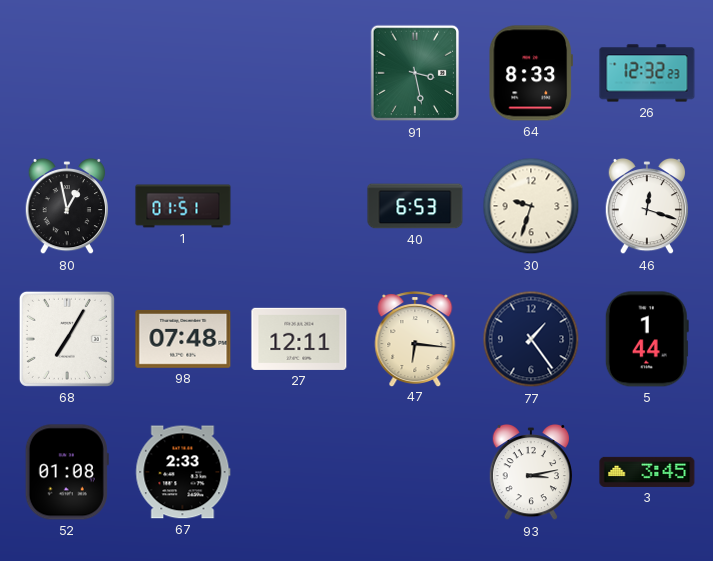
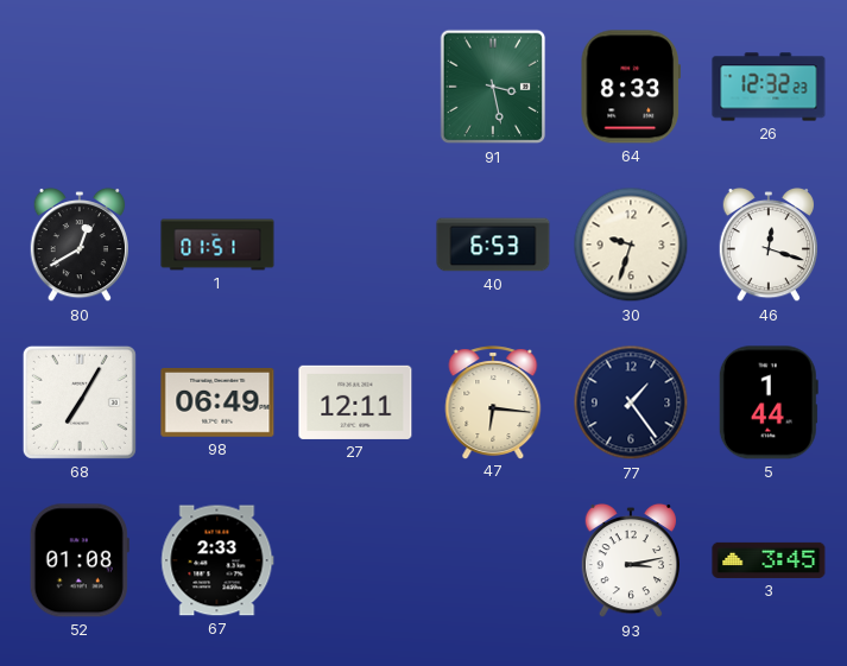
80: 12:58 -> 12:40
98: 07:48 -> 06:49
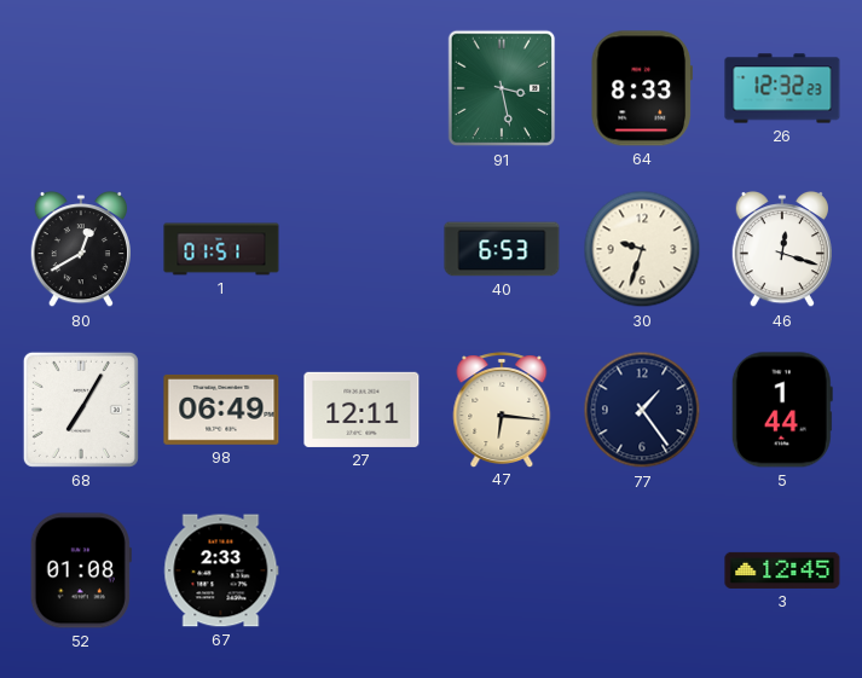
93: 3:13 -> none
3: 3:45 -> 12:45
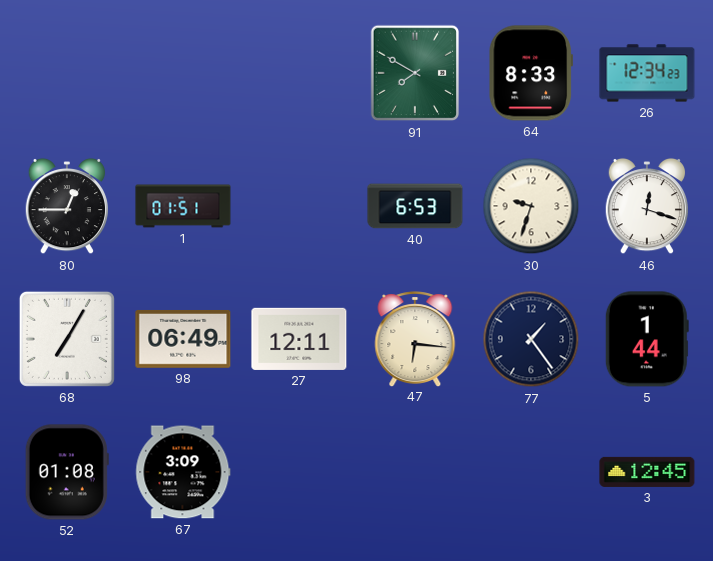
91: 3:28 -> 7:50
26: 12:32 -> 12:34
80: 12:40 -> 12:45
67: 2:33 -> 3:09
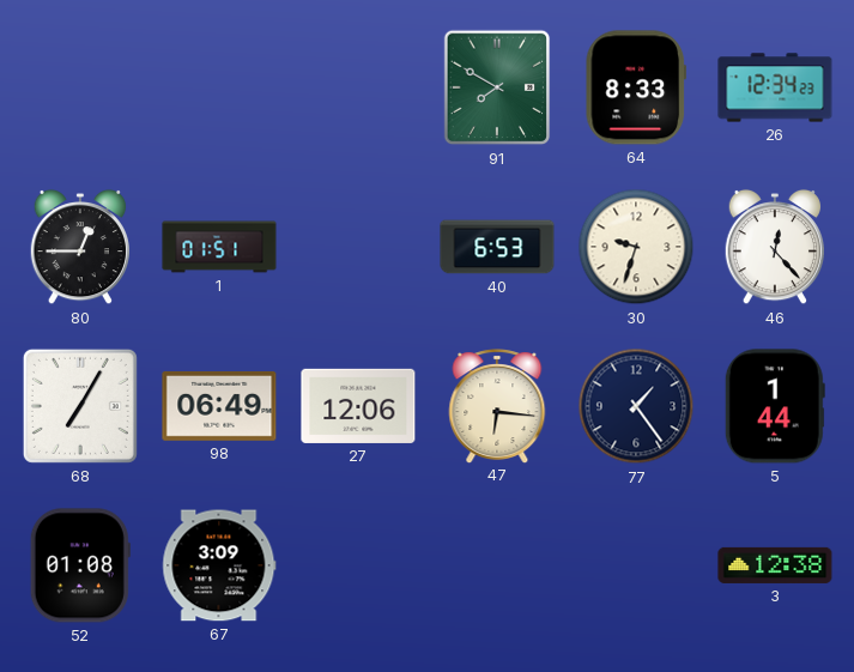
46: 12:18 -> 12:23
27: 12:11 -> 12:06
3: 12:45 -> 12:38
